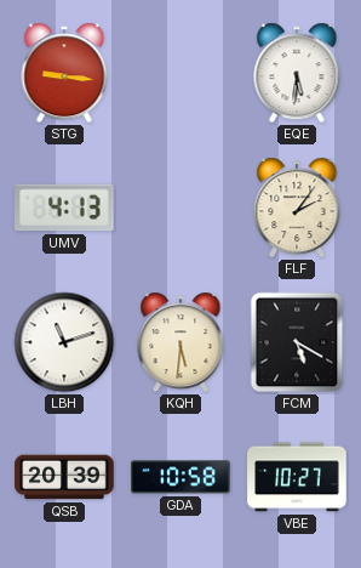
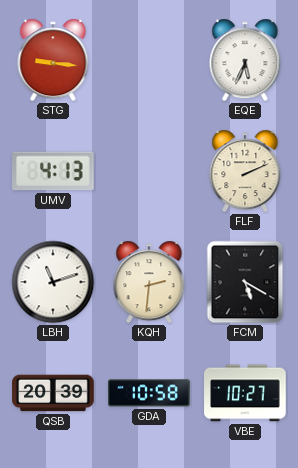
EQE: 5:31 -> 5:34
FLF: 2:06 -> 2:11
KQH: 5:31 -> 2:31
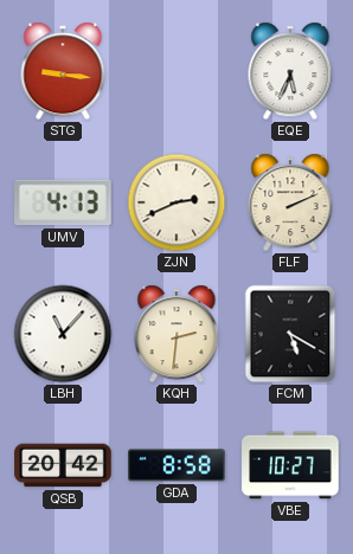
ZJN: none -> 2:41
LBH: 11:12 -> 11:07
QSB: 20:39 -> 20:42
GDA: 10:58 -> 8:58
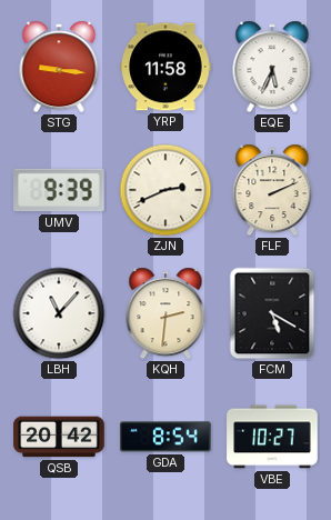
YRP: none -> 11:58
UMV: 4:13 -> 9:39
GDA: 8:58 -> 8:54
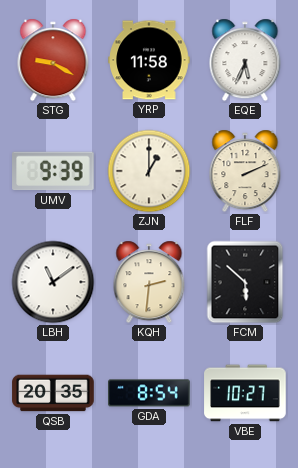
STG: 9:16 -> 9:20
ZJN: 2:41 -> 1:00
LBH: 11:07 -> 11:09
FCM: 5:20 -> 5:52
QSB: 20:42 -> 20:35
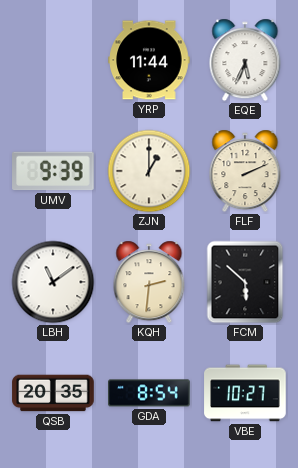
STG: 9:20 -> none
YRP: 11:58 -> 11:44
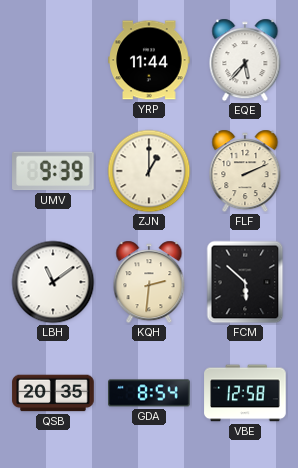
EQE: 5:34 -> 5:37
VBE: 10:27 -> 12:58
